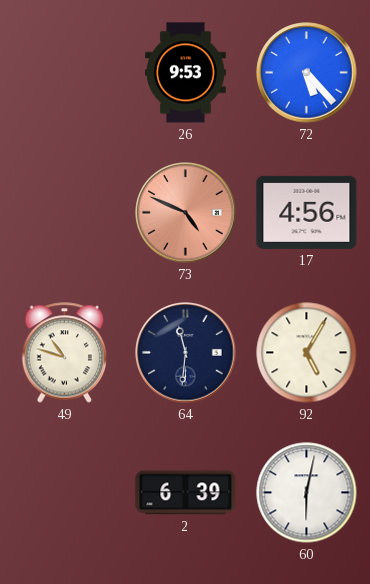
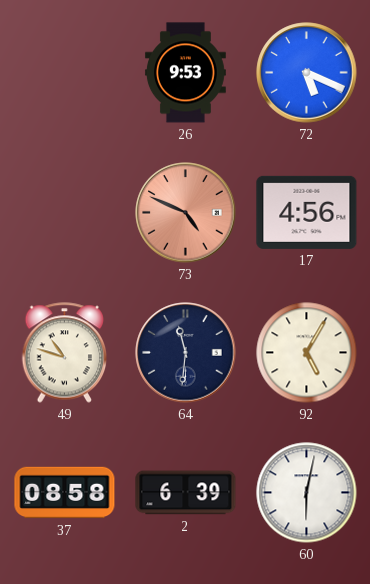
72: 5:23 -> 5:19
37: none -> 08:58
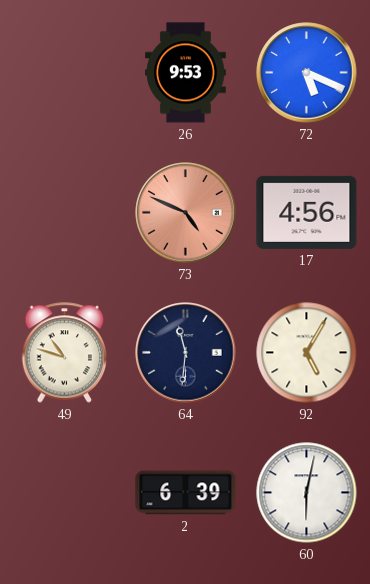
37: 08:58 -> none
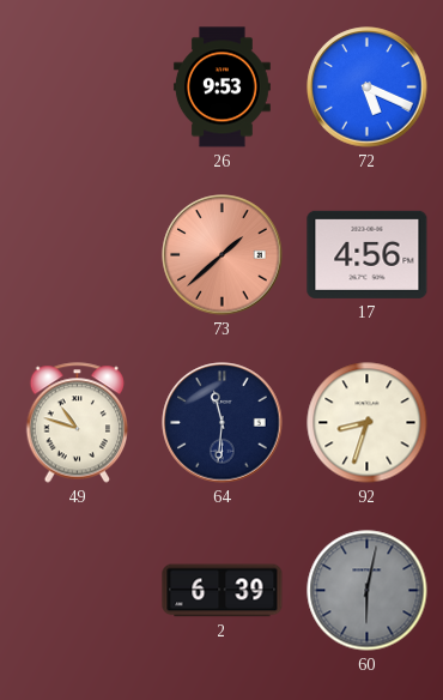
73: 4:49 -> 1:38
92: 5:05 -> 8:33
60 dial: white -> grey
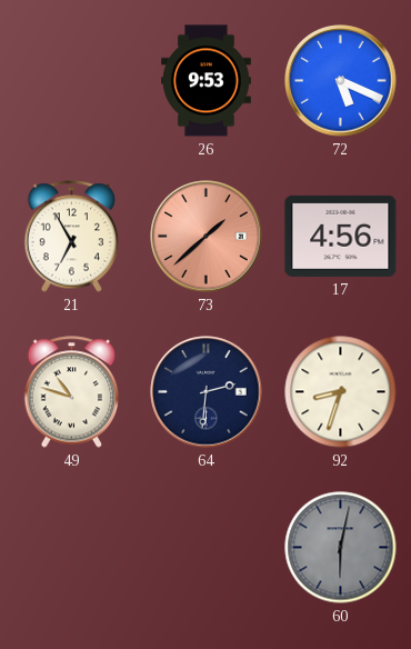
21: none -> 6:55
64: 11:31 -> 2:31
2: 6:39 -> none
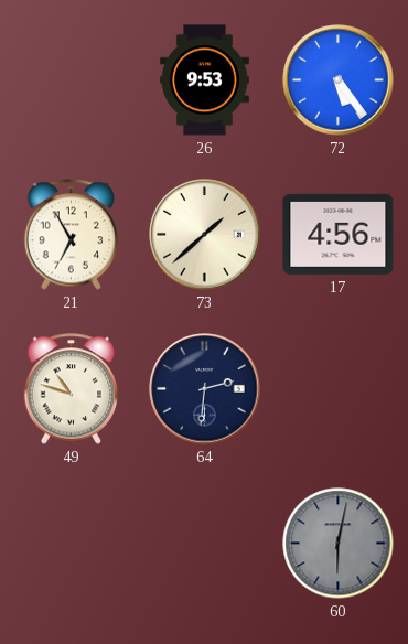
72: 5:19 -> 5:24
73 dial: salmon -> cream
92: 8:33 -> none
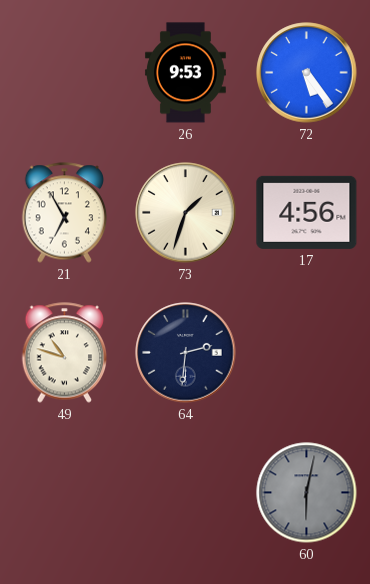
73: 1:38 -> 1:33
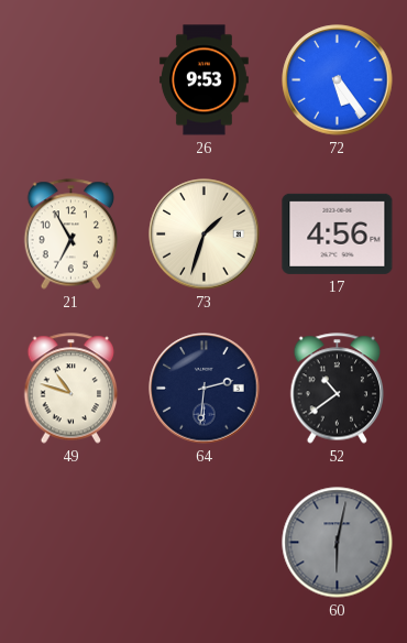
52: none -> 10:39
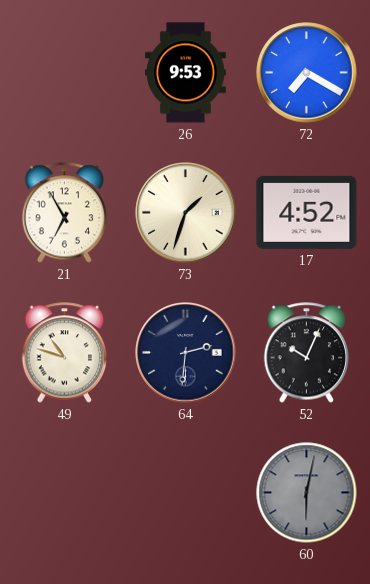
72: 5:24 -> 7:20
17: 4:56 -> 4:52
52: 10:39 -> 10:04
